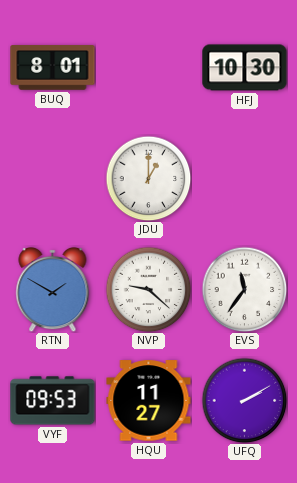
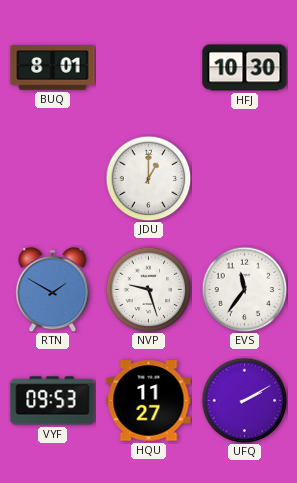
NVP: 9:22 -> 9:27
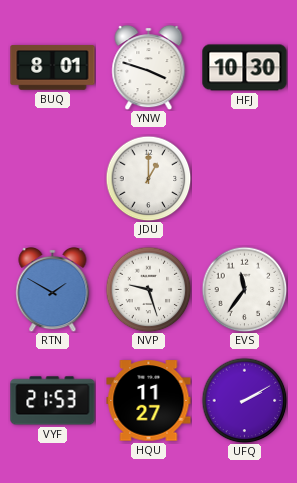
YNW: none -> 3:48
VYF: 09:53 -> 21:53
